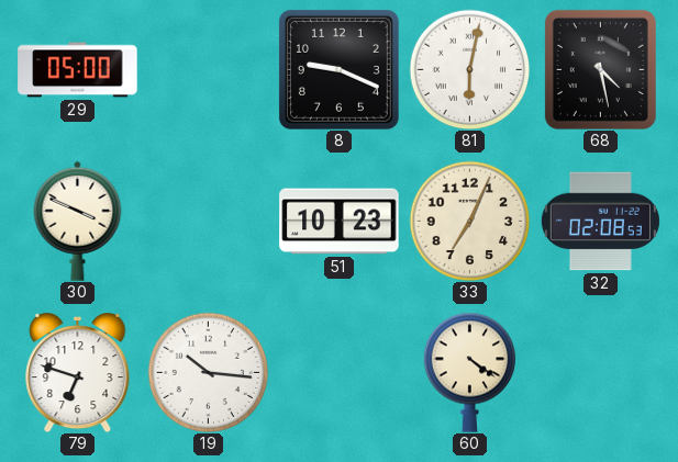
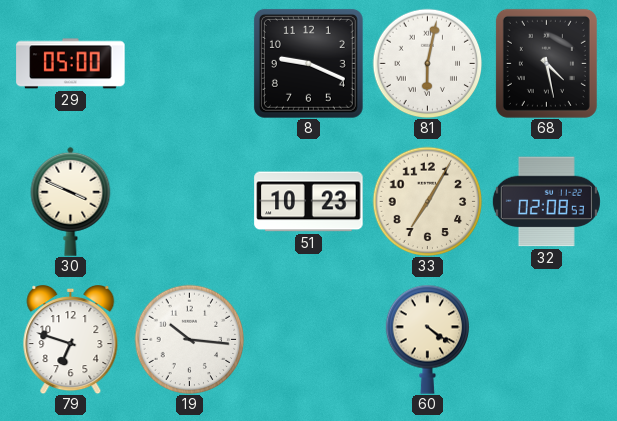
33: 7:04 -> 7:05
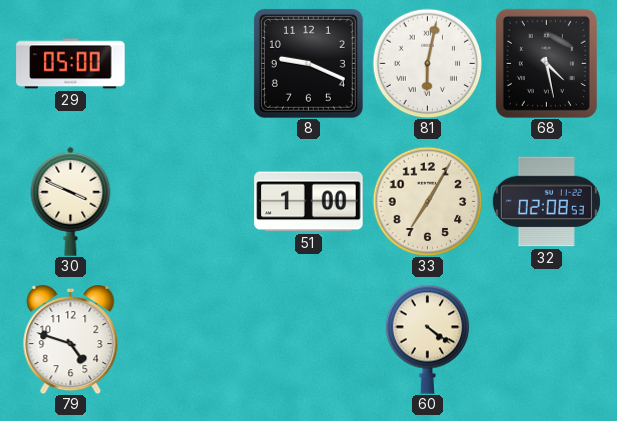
51: 10:23 -> 1:00
79: 6:48 -> 4:48
19: 10:16 -> none
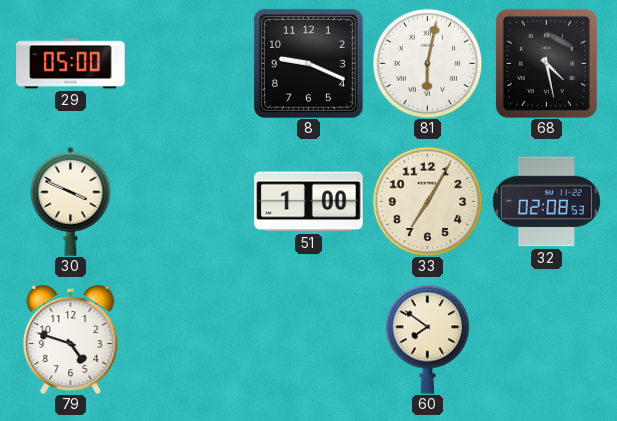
60: 4:21 -> 7:51
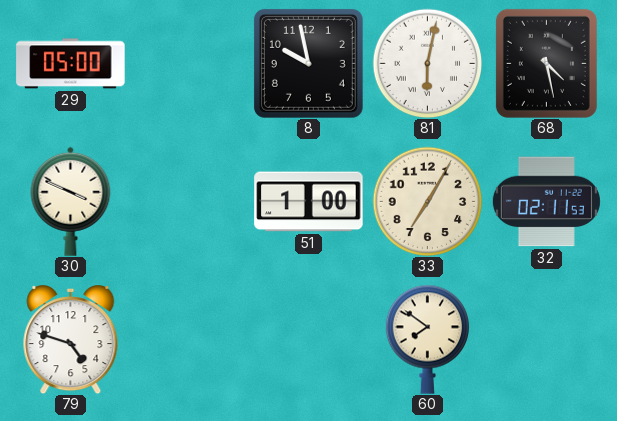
8: 9:19 -> 9:58
32: 02:08 -> 02:11
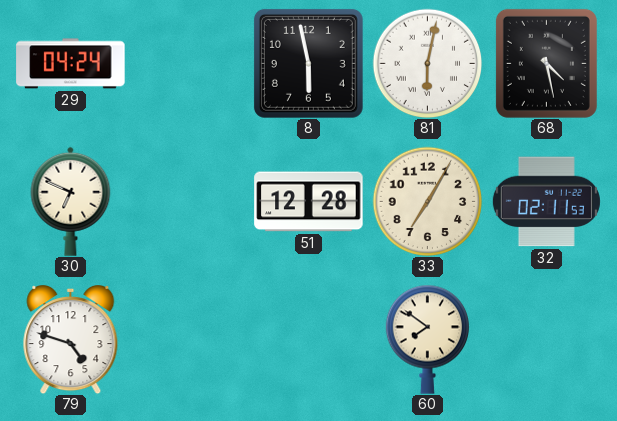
29: 05:00 -> 04:24
8: 9:58 -> 5:58
30: 3:49 -> 6:49
51: 1:00 -> 12:28
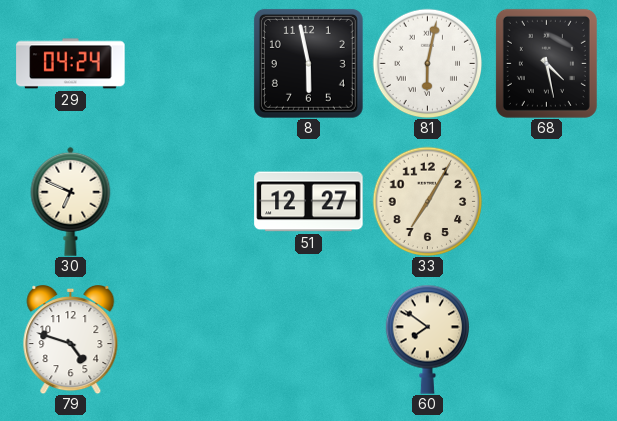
51: 12:28 -> 12:27
32: 02:11 -> none
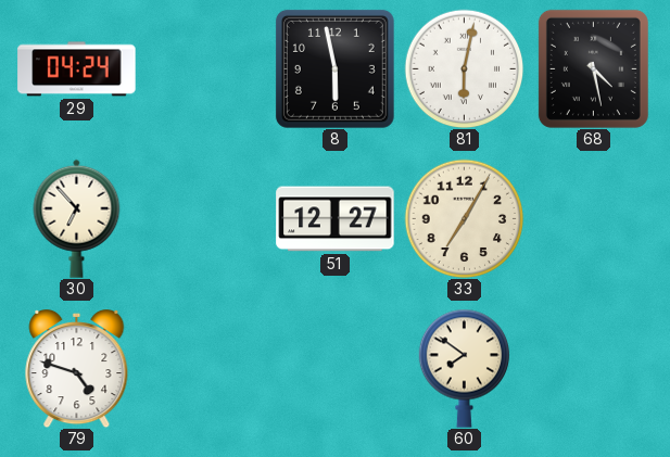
30: 6:49 -> 6:53
